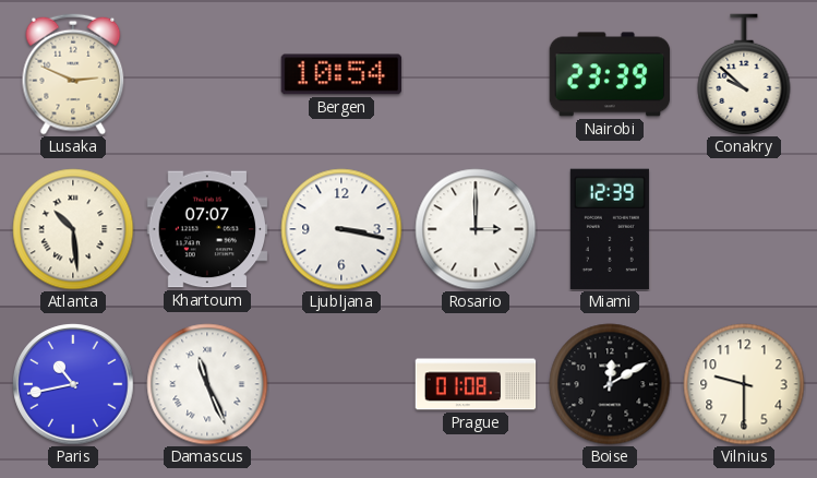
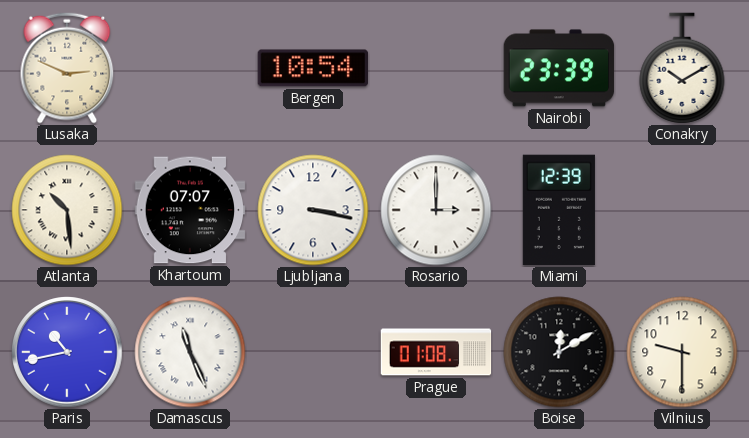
Conakry: 9:52 -> 10:10
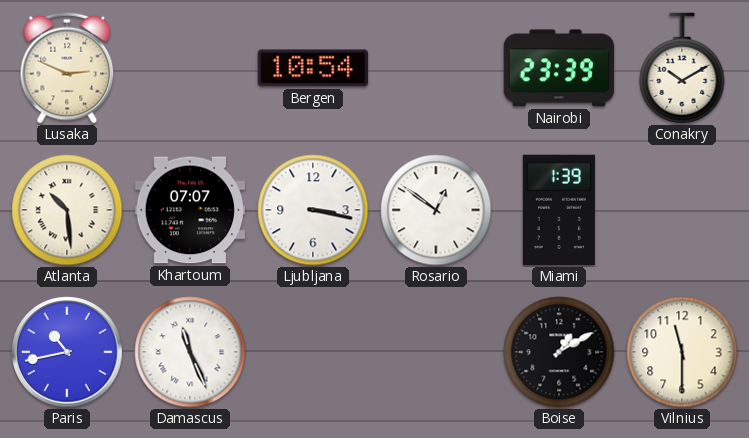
Rosario: 3:00 -> 12:51
Miami: 12:39 -> 1:39
Prague: 01:08 -> none
Boise: 12:10 -> 1:10
Vilnius: 9:30 -> 11:30
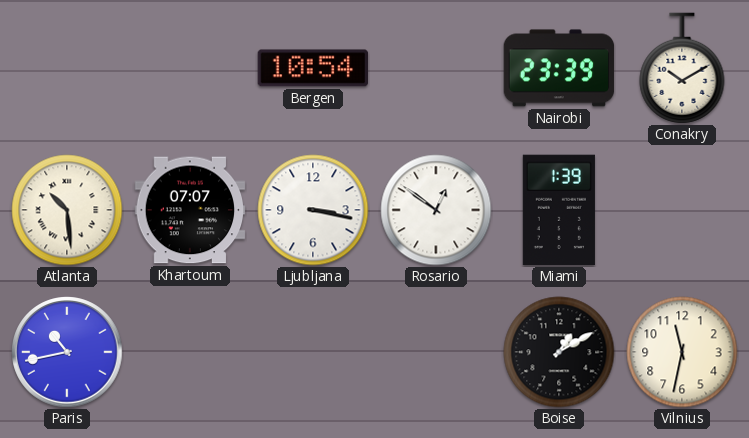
Lusaka: 2:49 -> none
Damascus: 11:26 -> none
Vilnius: 11:30 -> 11:32
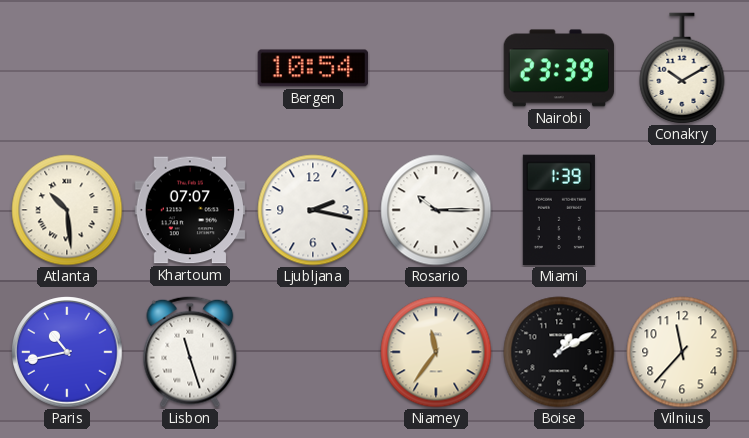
Ljubljana: 3:17 -> 2:17
Rosario: 12:51 -> 10:15
Lisbon: none -> 11:27
Niamey: none -> 11:36
Vilnius: 11:32 -> 11:37
